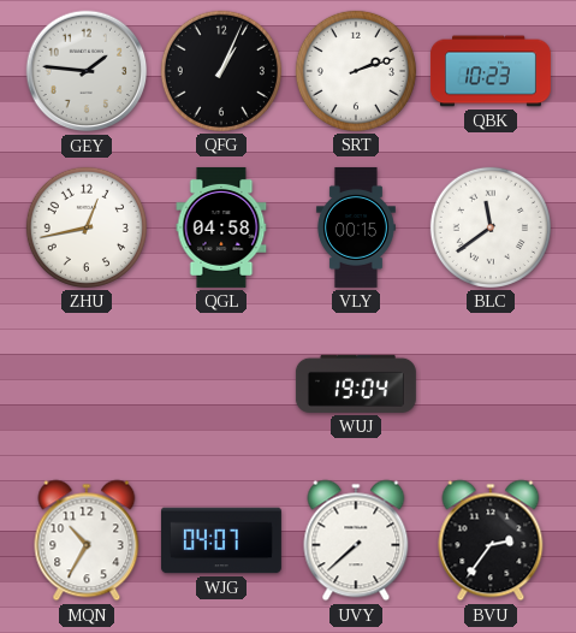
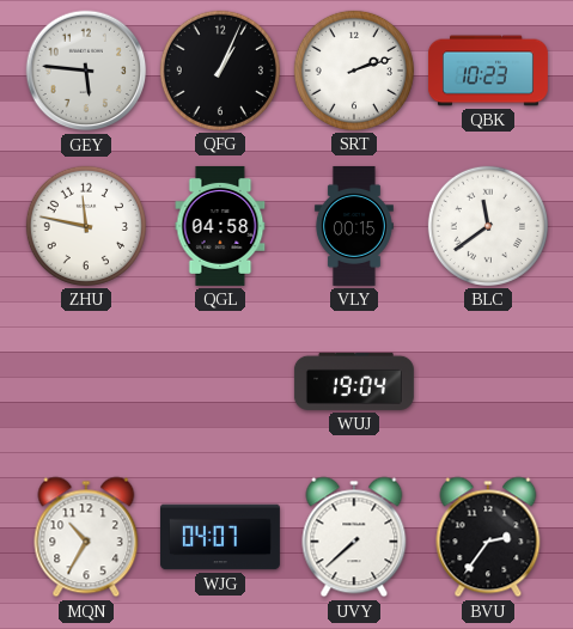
GEY: 1:46 -> 5:46
ZHU: 12:43 -> 11:47
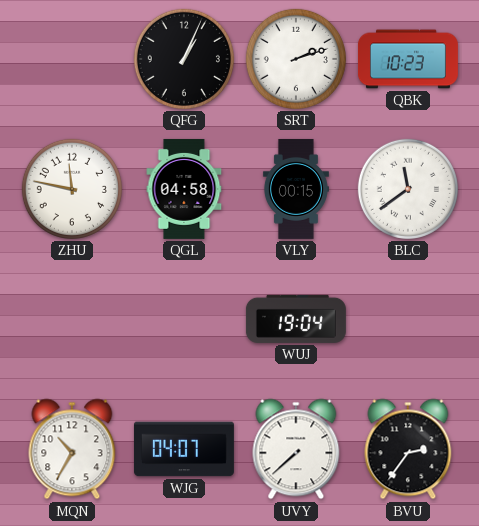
GEY: 5:46 -> none
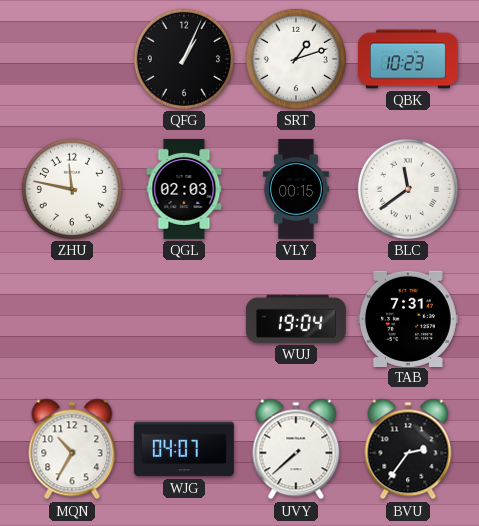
SRT: 2:12 -> 1:12
QGL: 04:58 -> 02:03
TAB: none -> 7:31
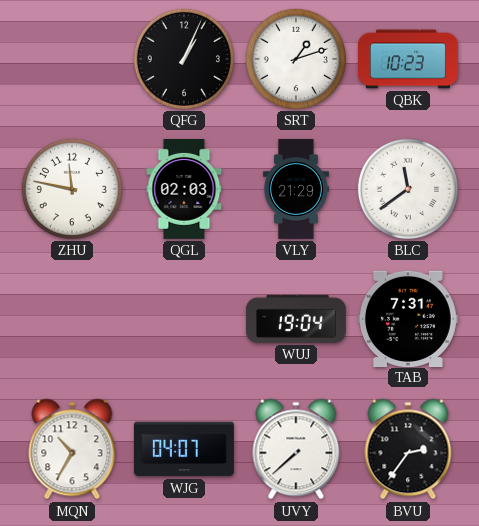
VLY: 00:15 -> 21:29
